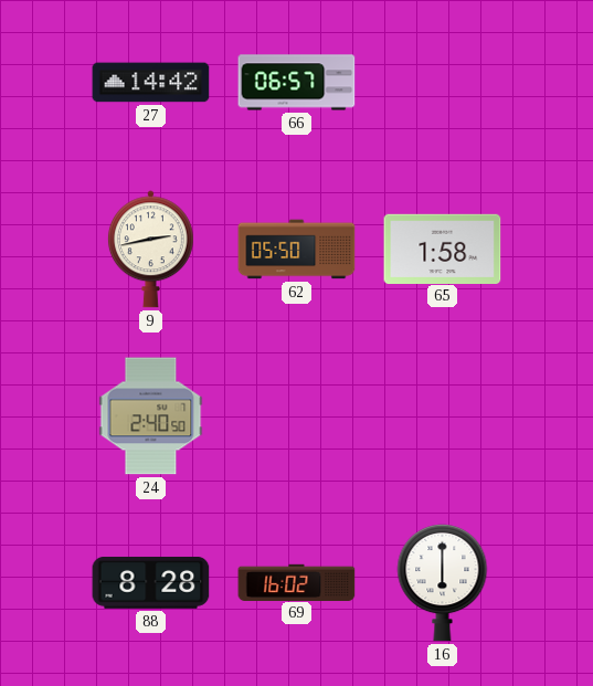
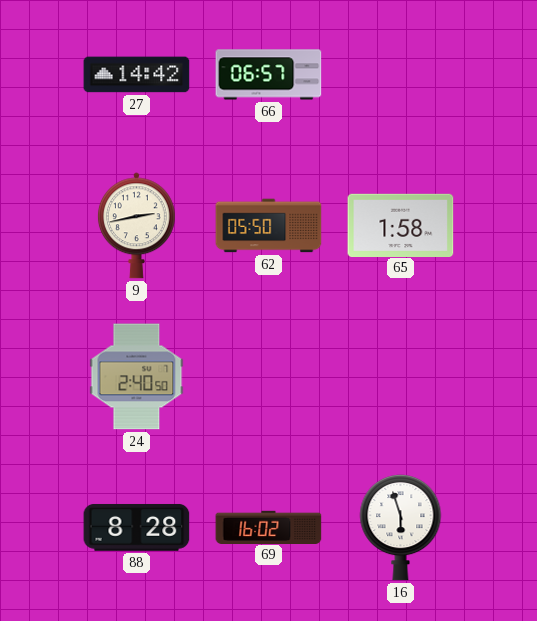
16: 6:00 -> 5:57
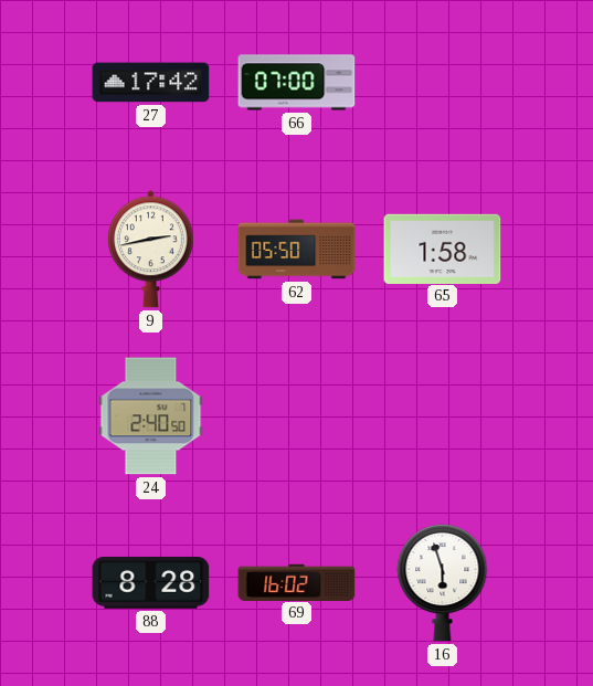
27: 14:42 -> 17:42
66: 06:57 -> 07:00
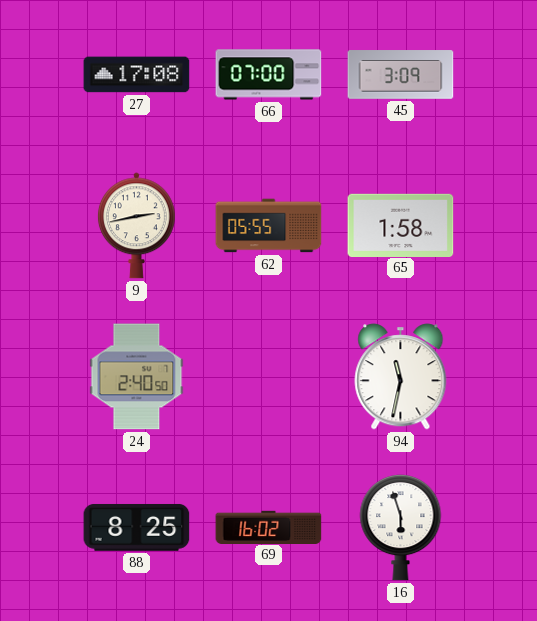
27: 17:42 -> 17:08
45: none -> 3:09
62: 05:50 -> 05:55
94: none -> 11:32
88: 8:28 -> 8:25
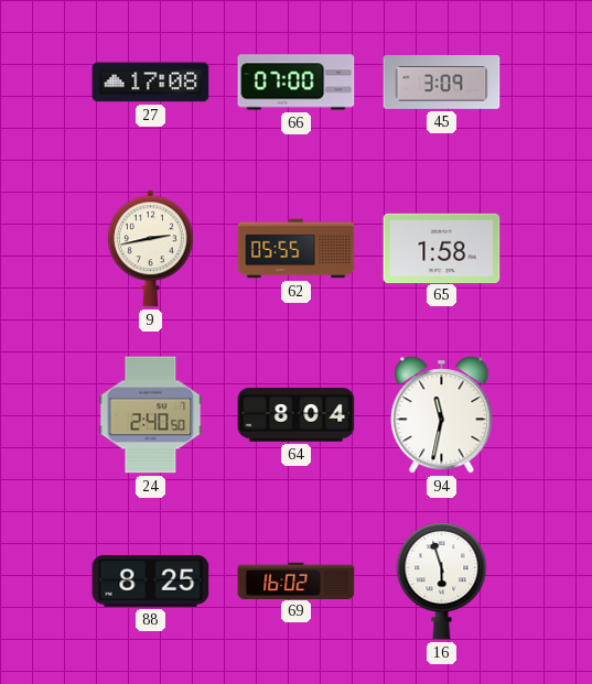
64: none -> 8:04
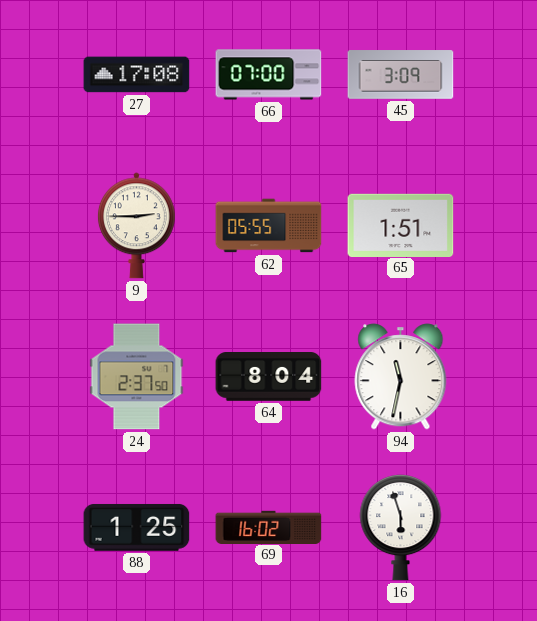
9: 2:43 -> 2:45
65: 1:58 -> 1:51
24: 2:40 -> 2:37
88: 8:25 -> 1:25
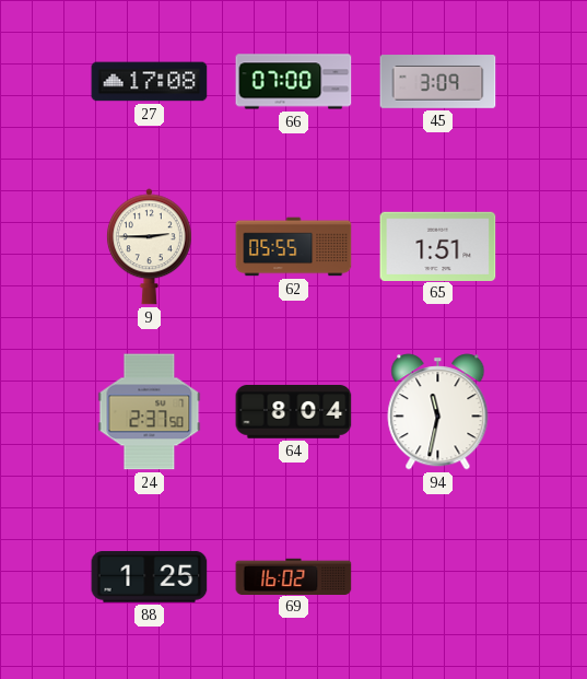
16: 5:57 -> none
